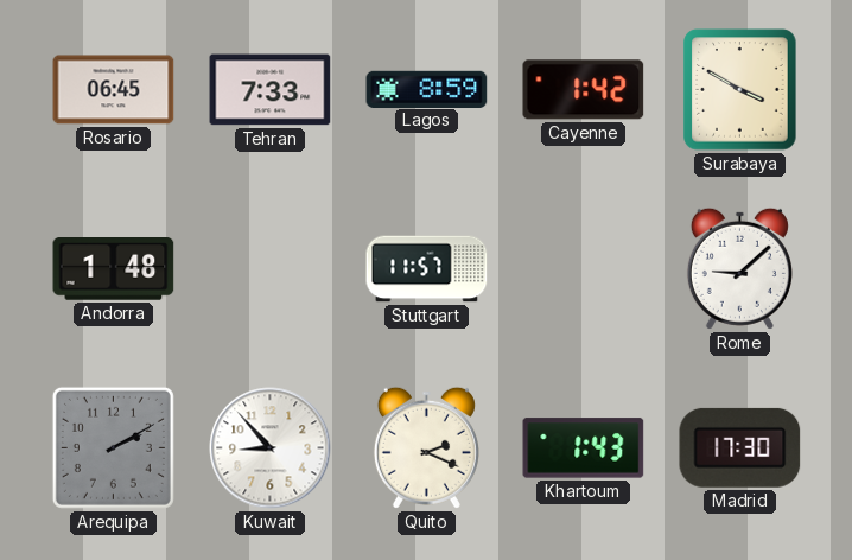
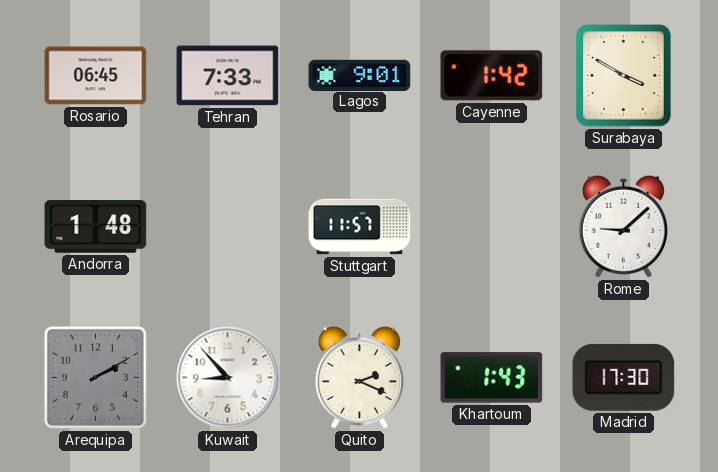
Lagos: 8:59 -> 9:01
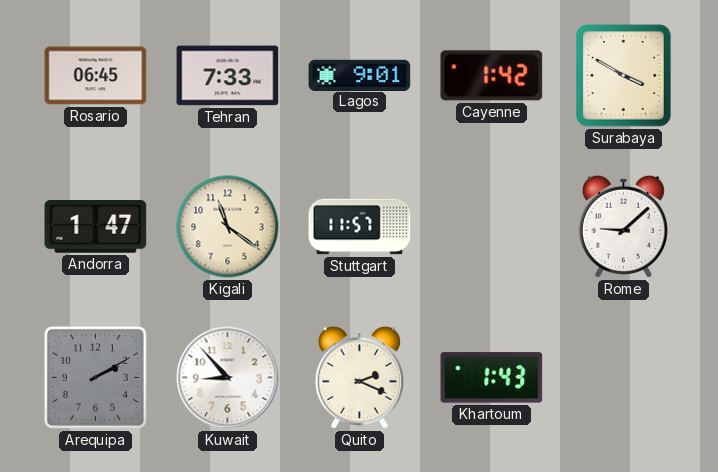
Andorra: 1:48 -> 1:47
Kigali: none -> 11:21
Madrid: 17:30 -> none
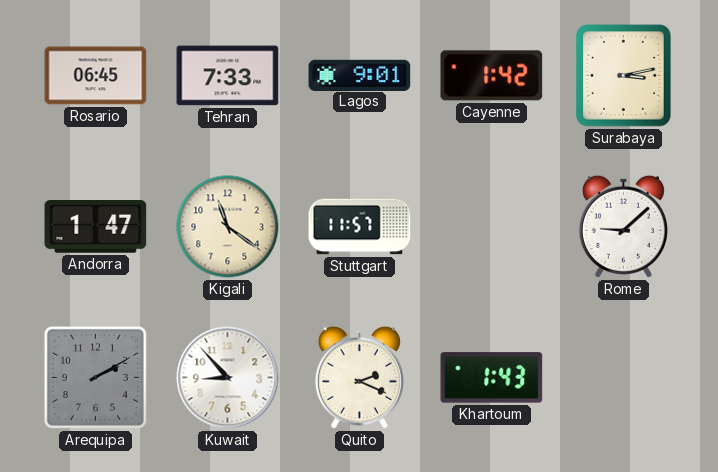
Surabaya: 3:50 -> 3:13
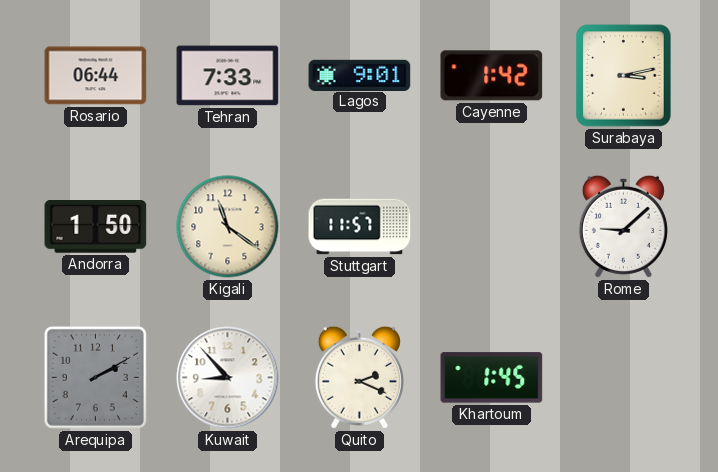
Rosario: 06:45 -> 06:44
Andorra: 1:47 -> 1:50
Khartoum: 1:43 -> 1:45
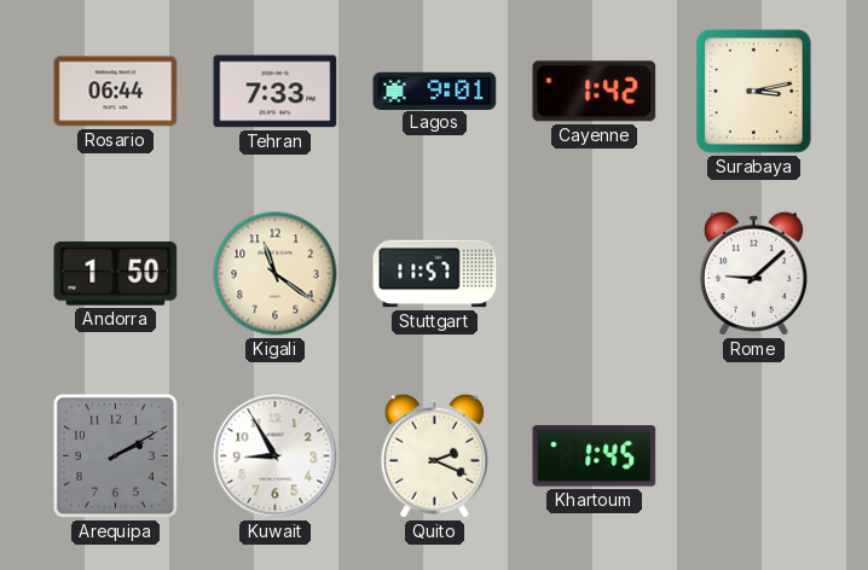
Kuwait: 8:53 -> 8:55
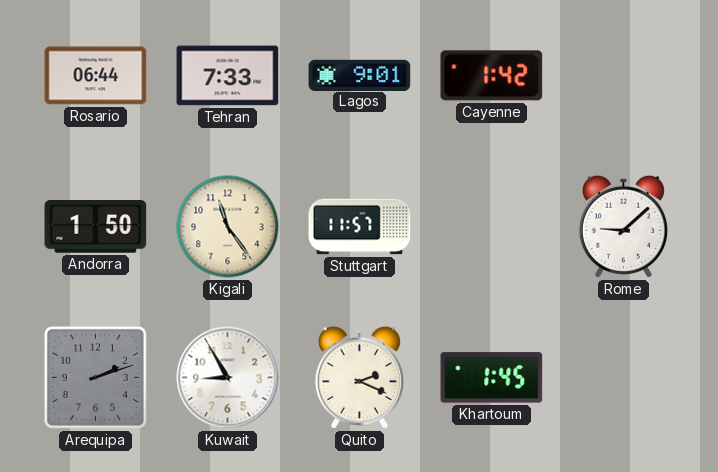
Surabaya: 3:13 -> none
Kigali: 11:21 -> 11:24
Arequipa: 2:10 -> 2:12
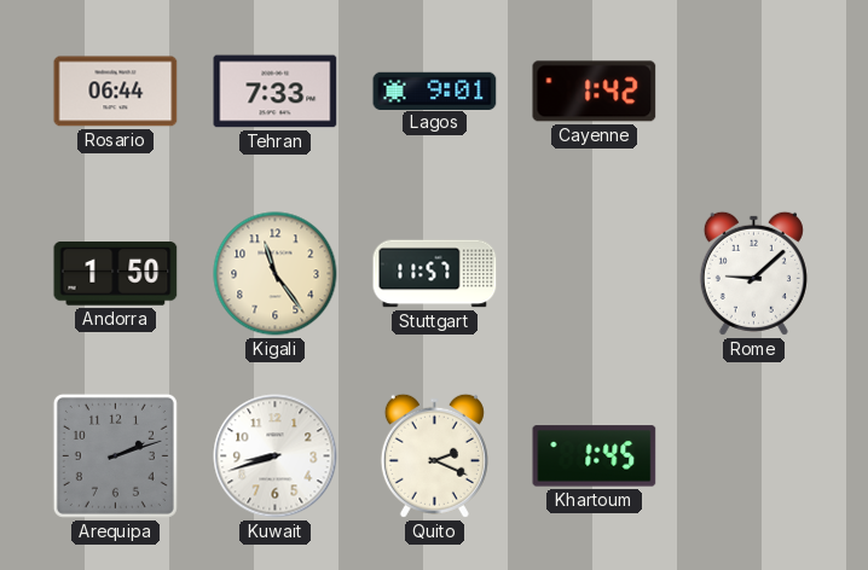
Kuwait: 8:55 -> 8:42
